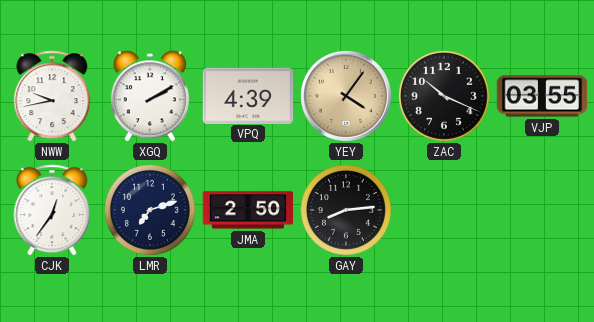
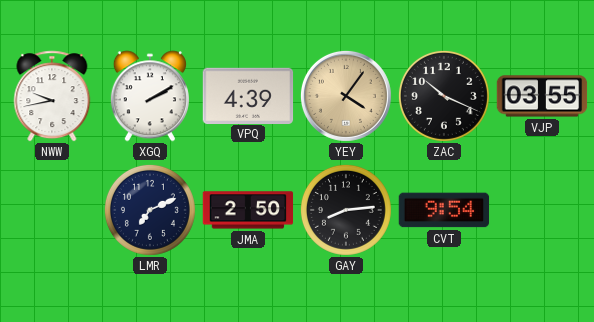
CJK: 12:36 -> none
LMR: 7:12 -> 7:11
CVT: none -> 9:54
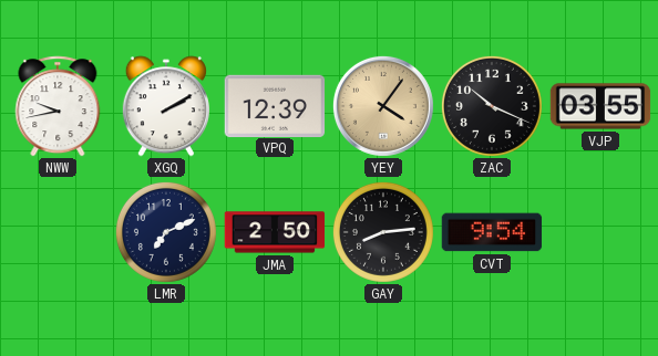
VPQ: 4:39 -> 12:39
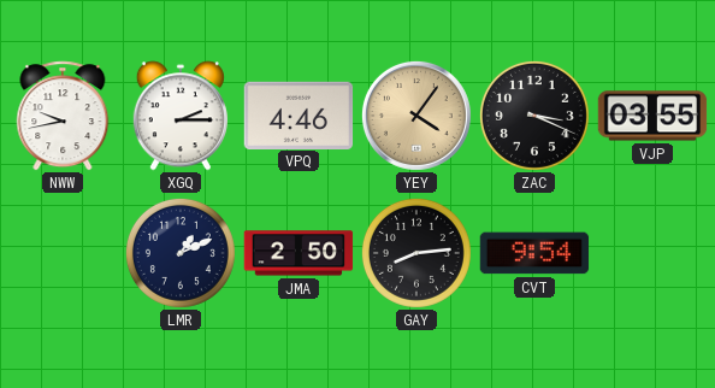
XGQ: 2:10 -> 2:15
VPQ: 12:39 -> 4:46
ZAC: 10:19 -> 3:19
LMR: 7:11 -> 1:11
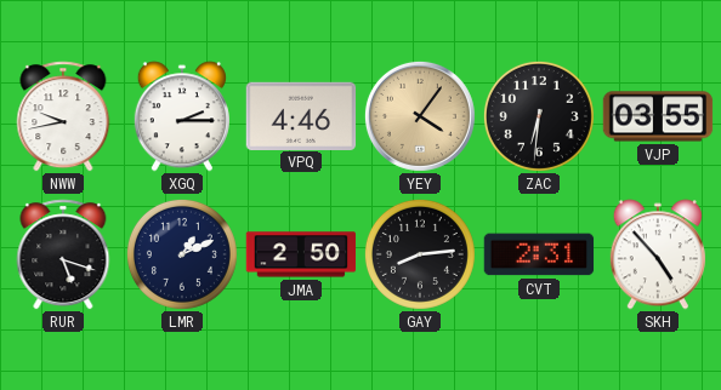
ZAC: 3:19 -> 6:31
RUR: none -> 5:18
CVT: 9:54 -> 2:31
SKH: none -> 4:53
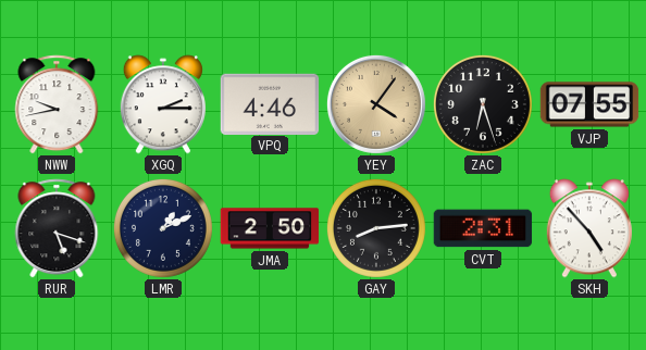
ZAC: 6:31 -> 6:27
VJP: 03:55 -> 07:55
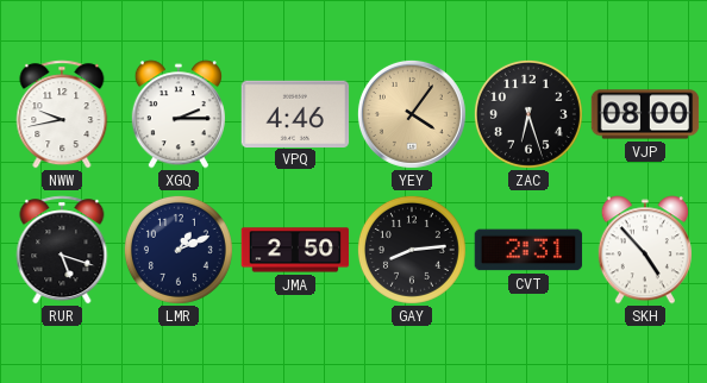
VJP: 07:55 -> 08:00
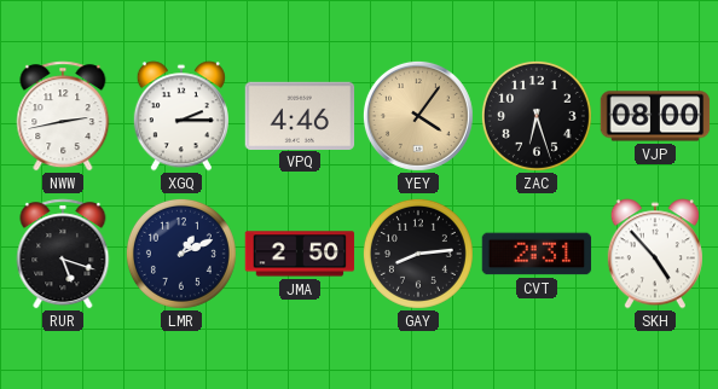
NWW: 9:43 -> 2:43
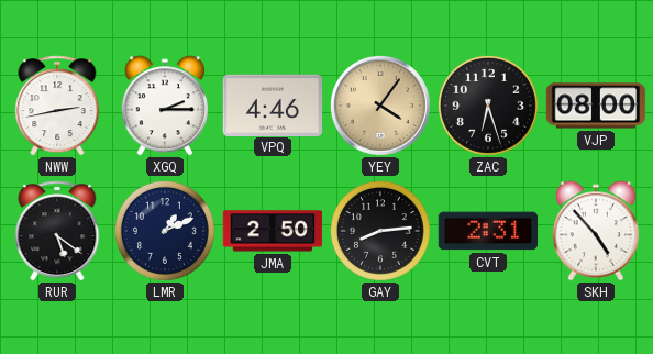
RUR: 5:18 -> 5:21
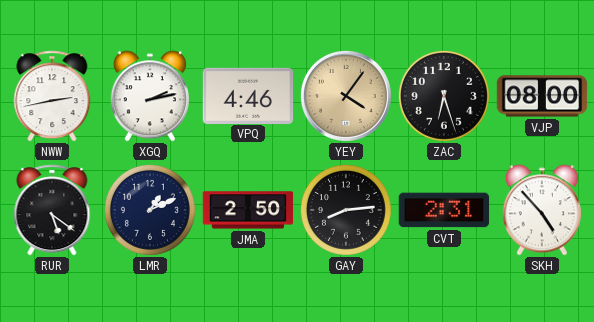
XGQ: 2:15 -> 2:13
